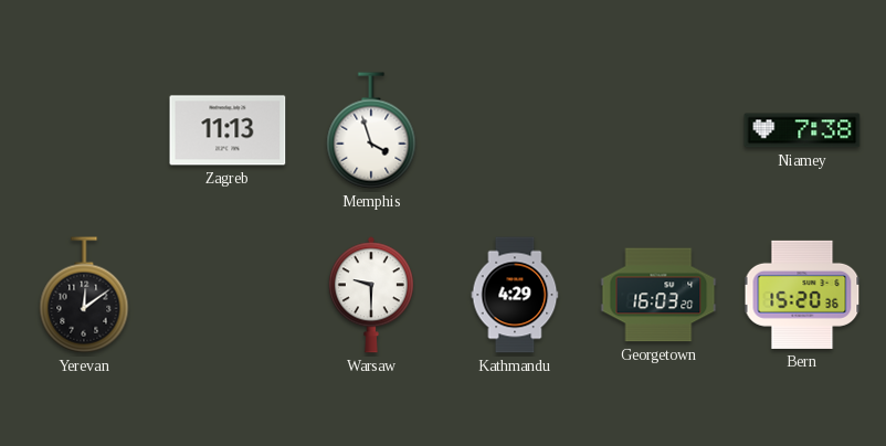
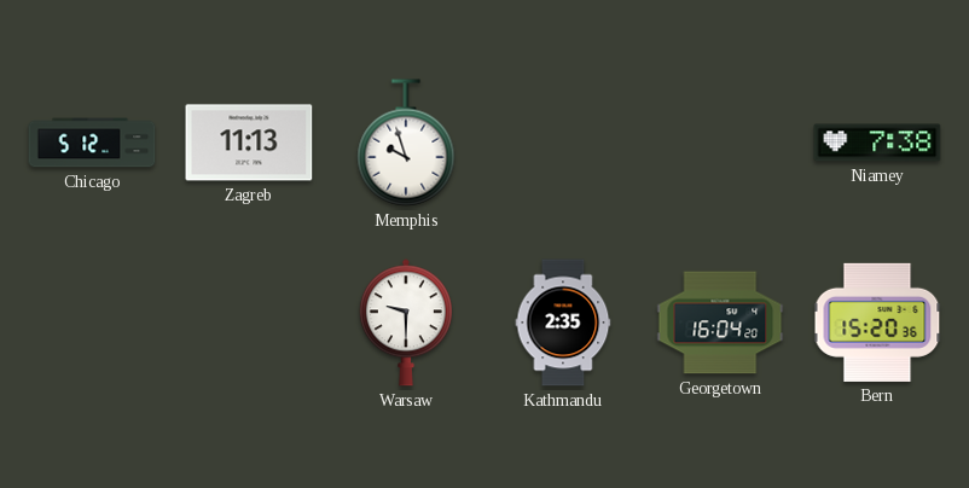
Chicago: none -> 5:12
Memphis: 3:57 -> 9:57
Yerevan: 12:09 -> none
Kathmandu: 4:29 -> 2:35
Georgetown: 16:03 -> 16:04
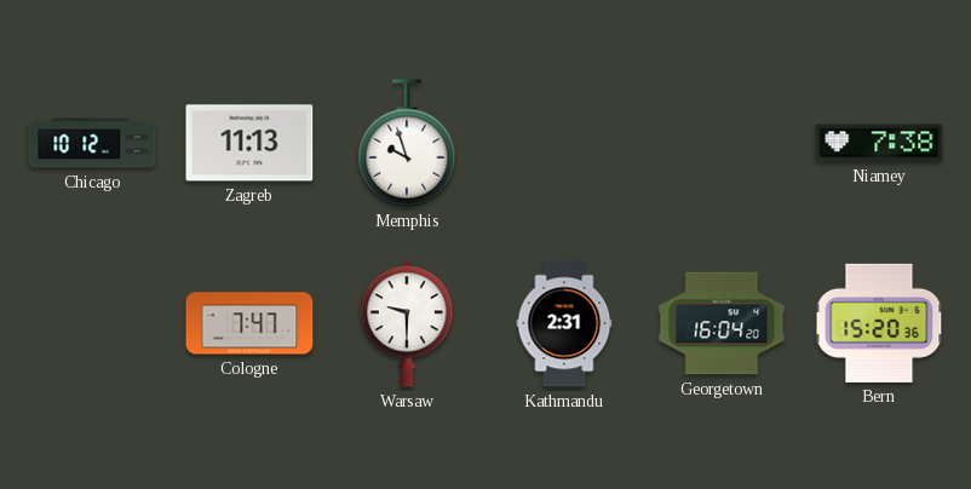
Chicago: 5:12 -> 10:12
Cologne: none -> 7:47
Kathmandu: 2:35 -> 2:31
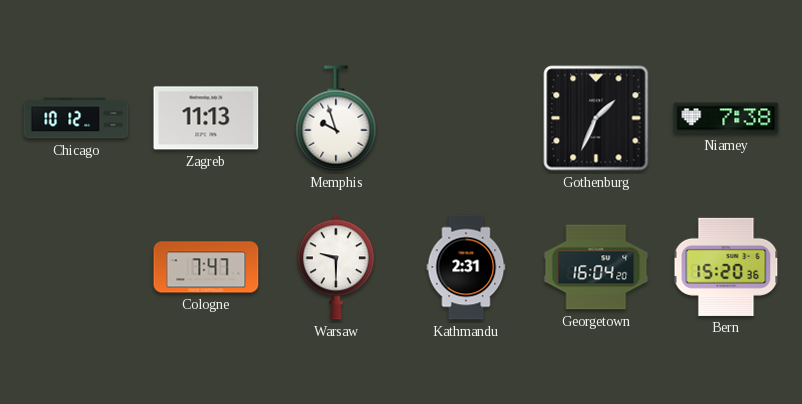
Gothenburg: none -> 1:34
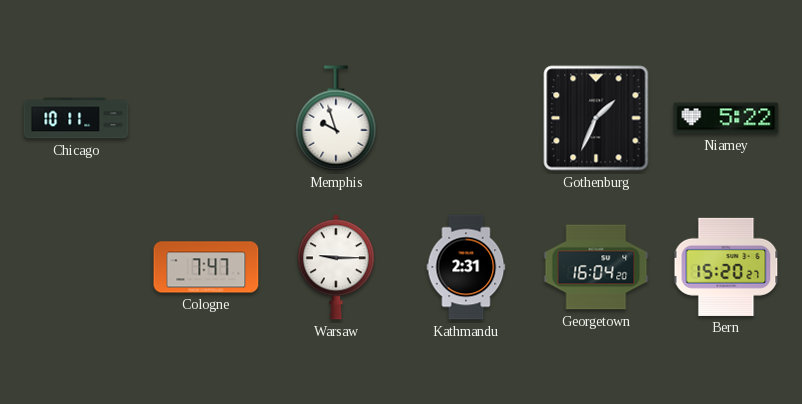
Chicago: 10:12 -> 10:11
Zagreb: 11:13 -> none
Niamey: 7:38 -> 5:22
Warsaw: 9:30 -> 9:15
Bern: 15:20:36 -> 15:20:27
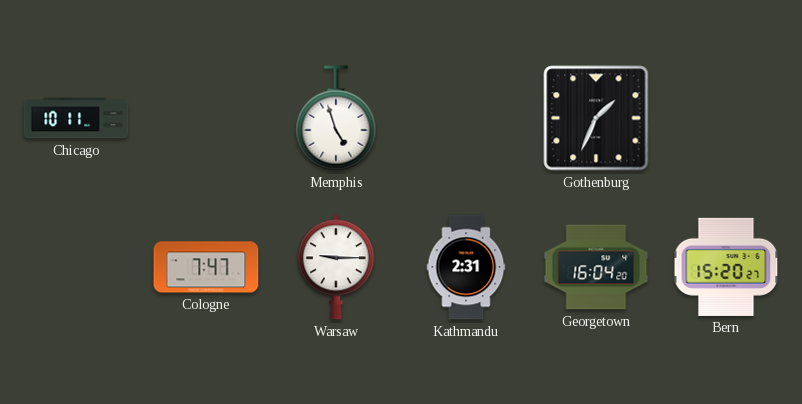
Memphis: 9:57 -> 4:57
Niamey: 5:22 -> none
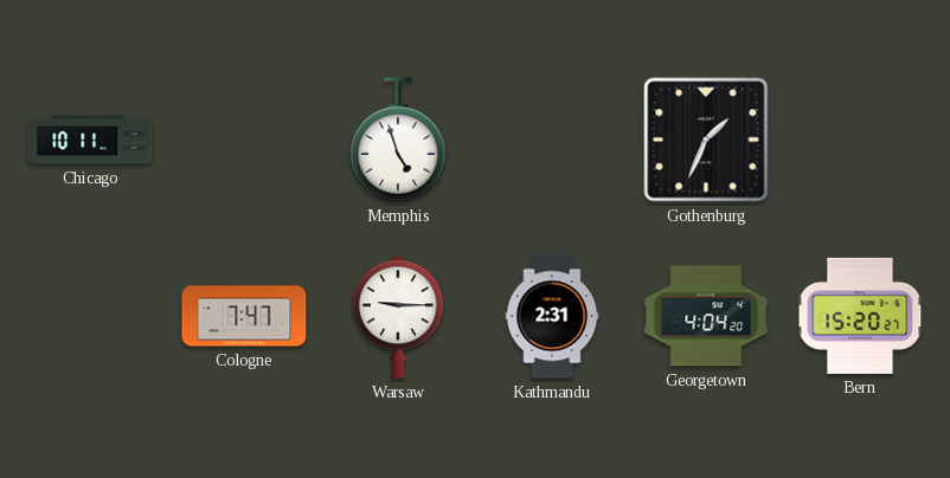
Georgetown: 16:04 -> 4:04
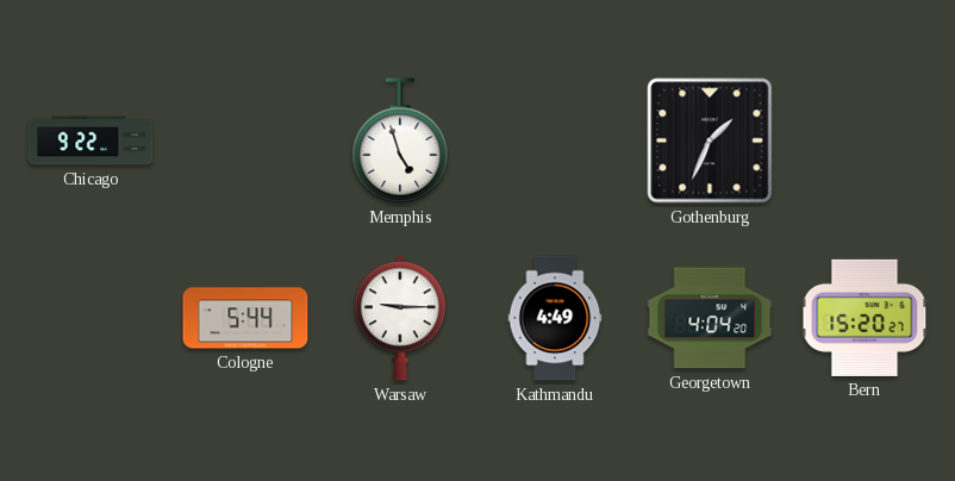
Chicago: 10:11 -> 9:22
Cologne: 7:47 -> 5:44
Kathmandu: 2:31 -> 4:49
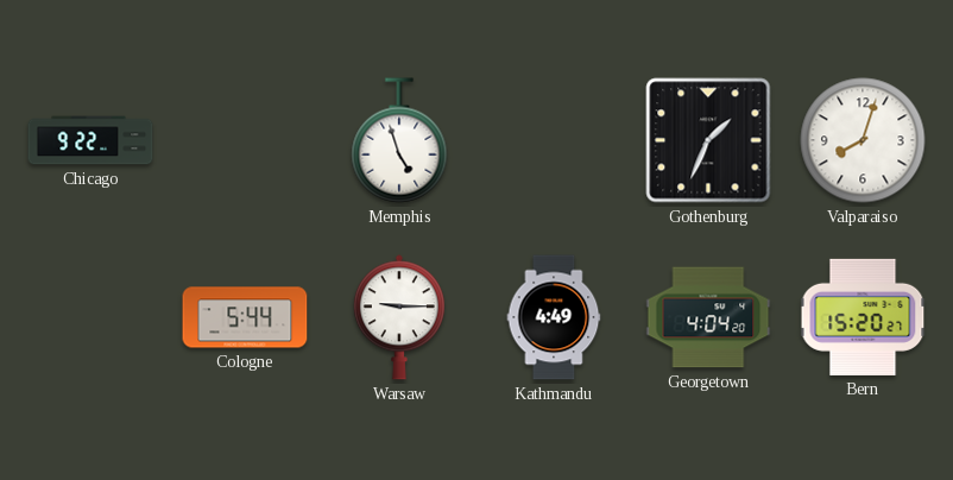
Valparaiso: none -> 8:03
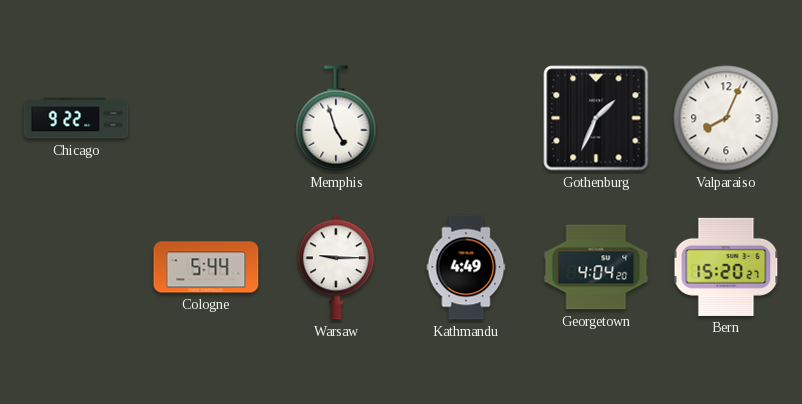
Valparaiso: 8:03 -> 8:04
